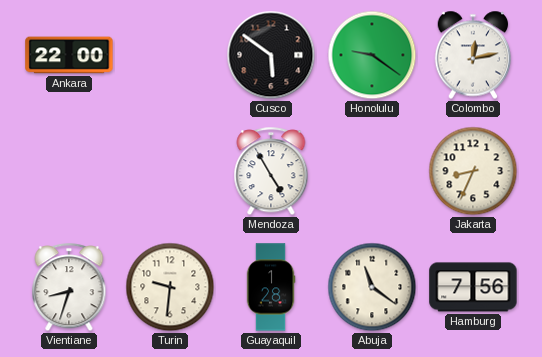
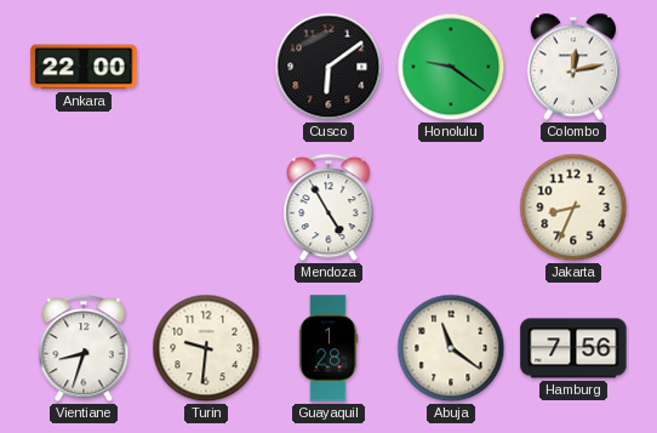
Cusco: 5:51 -> 6:09
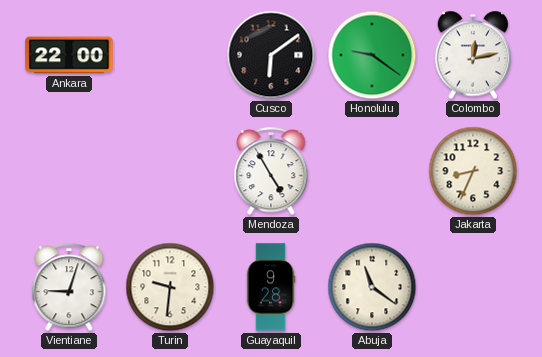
Vientiane: 8:33 -> 9:03
Guayaquil: 1:28 -> 9:28
Hamburg: 7:56 -> none
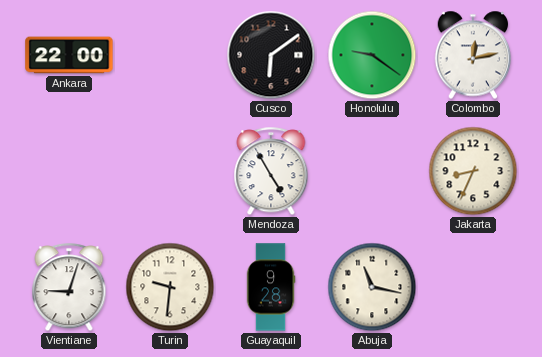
Abuja: 11:21 -> 11:17
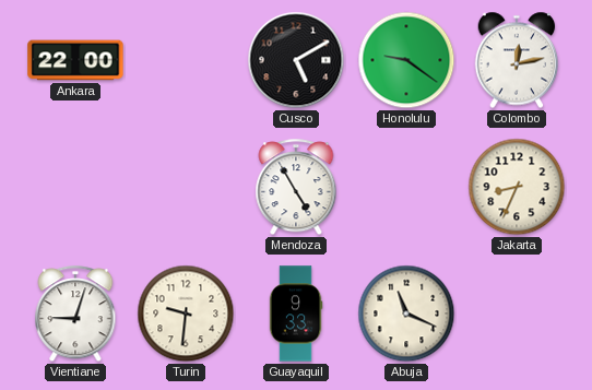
Cusco: 6:09 -> 5:10
Guayaquil: 9:28 -> 9:33
Abuja: 11:17 -> 11:19
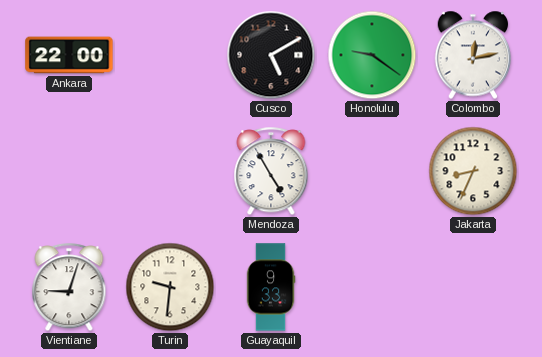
Abuja: 11:19 -> none
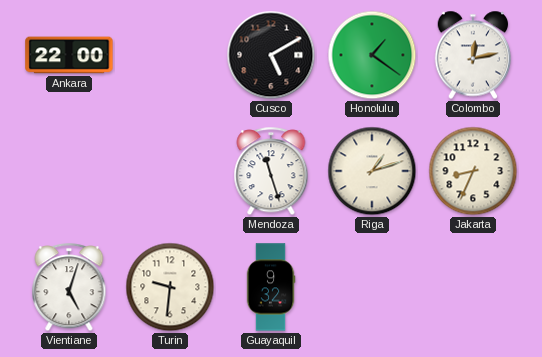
Honolulu: 9:21 -> 1:21
Mendoza: 4:55 -> 11:27
Riga: none -> 1:12
Vientiane: 9:03 -> 5:03
Guayaquil: 9:33 -> 9:32
